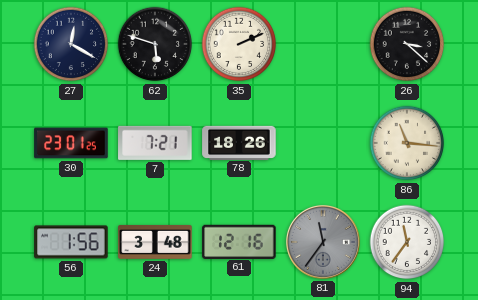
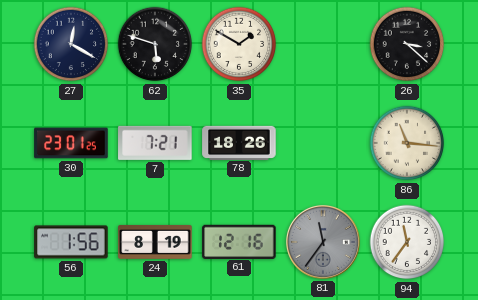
35: 2:11 -> 1:50
24: 3:48 -> 8:19
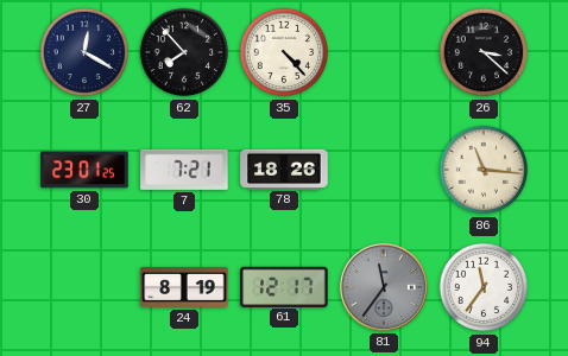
62: 5:48 -> 7:53
35: 1:50 -> 4:23
56: 1:56 -> none
61: 12:16 -> 12:17
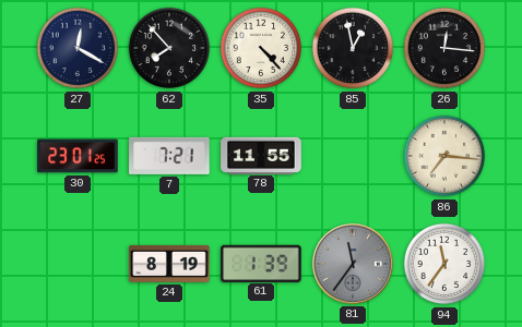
85: none -> 12:58
26: 3:22 -> 12:16
78: 18:26 -> 11:55
86: 11:16 -> 7:16
61: 12:17 -> 1:39
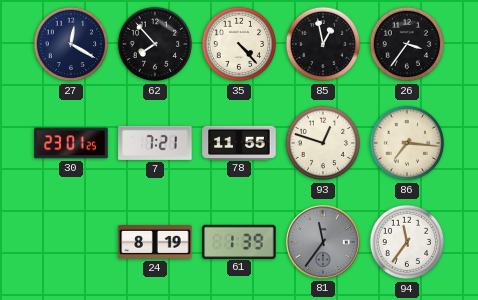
26: 12:16 -> 3:36
93: none -> 12:48
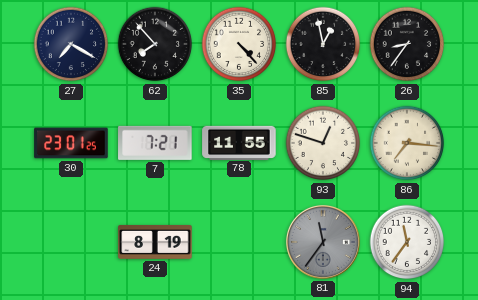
27: 12:20 -> 7:20
26: 3:36 -> 8:36
61: 1:39 -> none
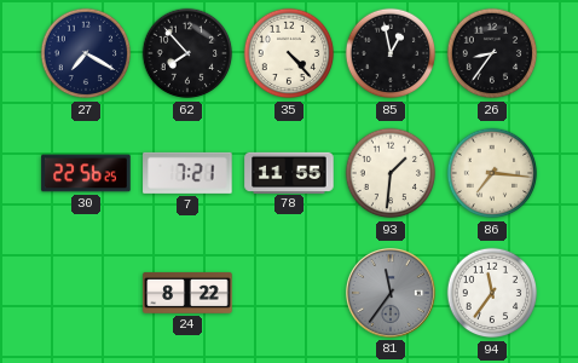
30: 23:01 -> 22:56
93: 12:48 -> 1:31
24: 8:19 -> 8:22
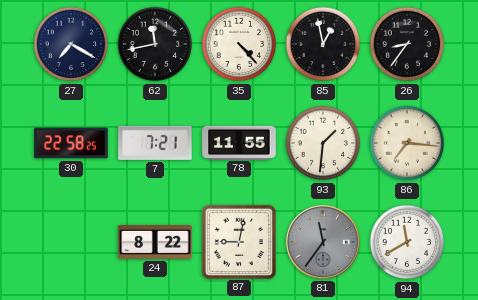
62: 7:53 -> 11:43
30: 22:56 -> 22:58
87: none -> 9:02
94: 11:36 -> 11:40
